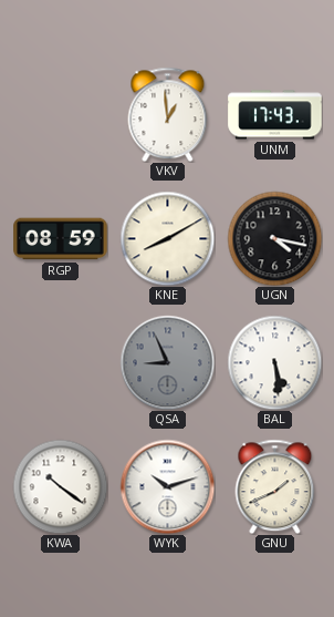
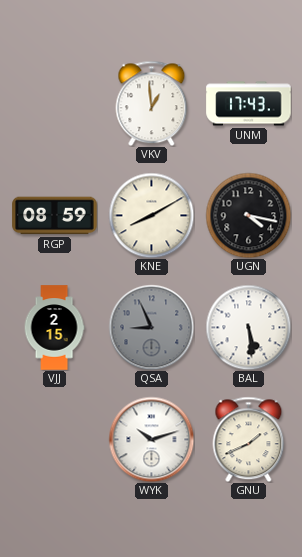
VJJ: none -> 2:15
KWA: 10:21 -> none
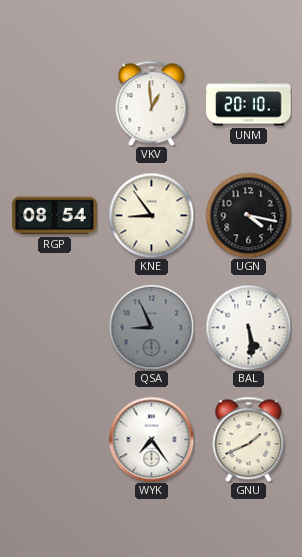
UNM: 17:43 -> 20:10
RGP: 08:59 -> 08:54
KNE: 8:10 -> 8:54
VJJ: 2:15 -> none
WYK: 10:12 -> 7:24
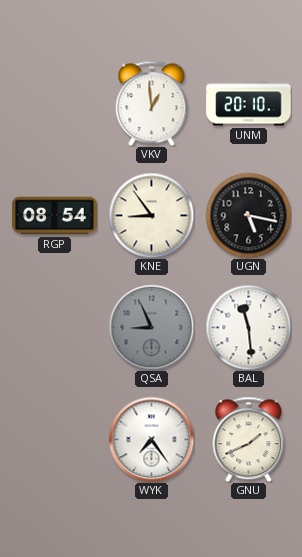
UGN: 4:17 -> 5:17
BAL: 5:29 -> 11:29
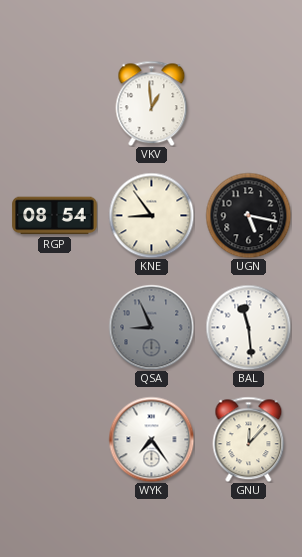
UNM: 20:10 -> none
GNU: 1:41 -> 12:07
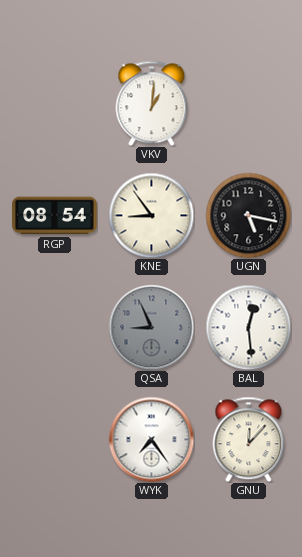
VKV: 12:59 -> 1:01
BAL: 11:29 -> 12:29
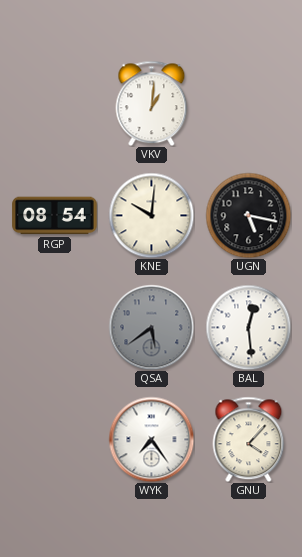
KNE: 8:54 -> 10:01
QSA: 8:56 -> 5:39
GNU: 12:07 -> 4:07
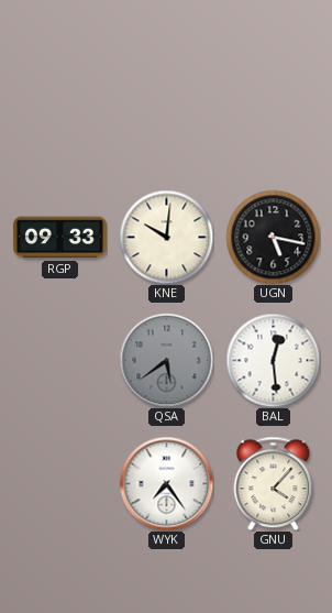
VKV: 1:01 -> none
RGP: 08:54 -> 09:33
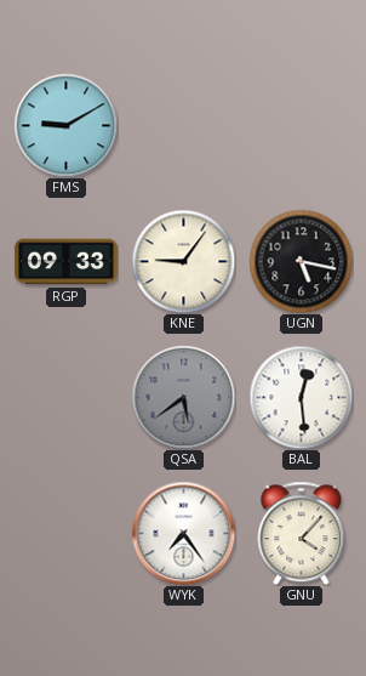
FMS: none -> 9:10
KNE: 10:01 -> 9:06
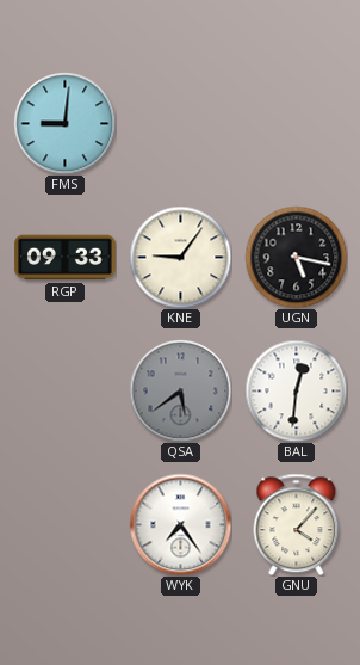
FMS: 9:10 -> 9:01
BAL: 12:29 -> 12:31
